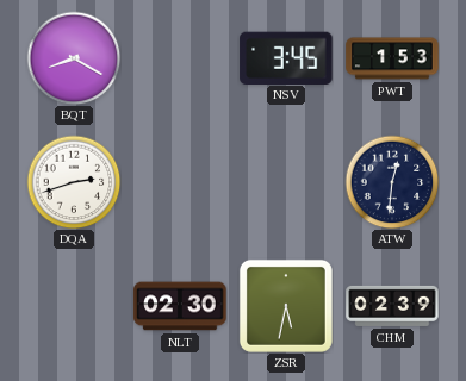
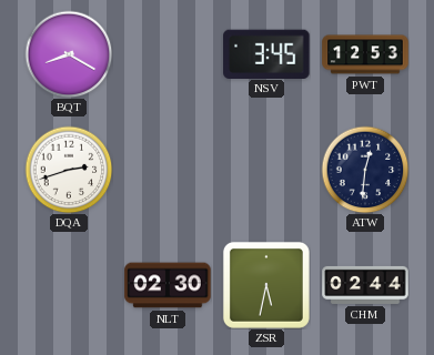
PWT: 1:53 -> 12:53
CHM: 02:39 -> 02:44
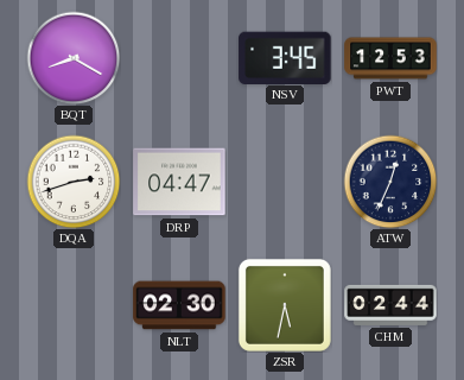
DRP: none -> 04:47
ATW: 12:31 -> 12:34
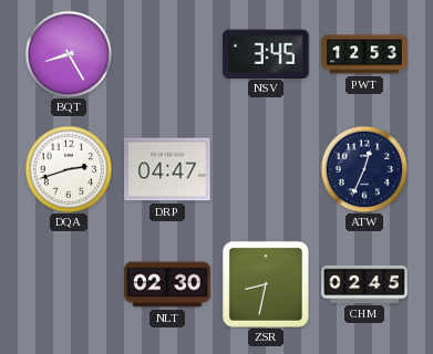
BQT: 8:20 -> 8:25
ZSR: 5:32 -> 8:32
CHM: 02:44 -> 02:45
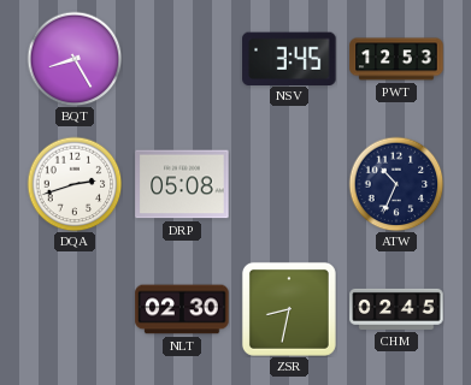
DRP: 04:47 -> 05:08
ATW: 12:34 -> 10:34
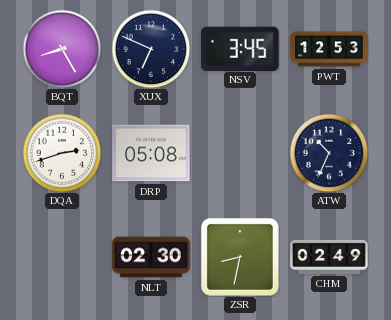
XUX: none -> 6:49
CHM: 02:45 -> 02:49
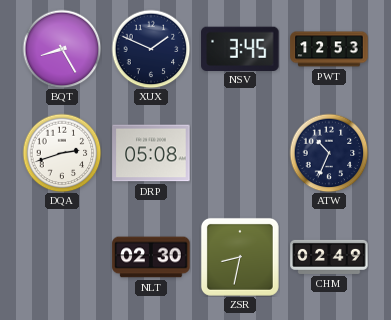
XUX: 6:49 -> 1:49
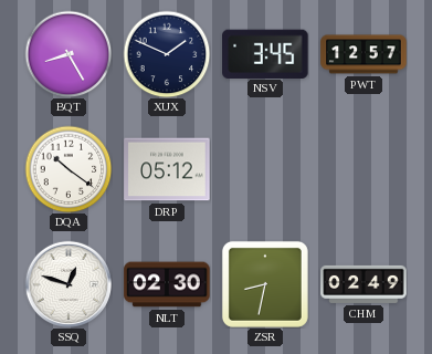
PWT: 12:53 -> 12:57
DQA: 2:42 -> 10:21
DRP: 05:08 -> 05:12
ATW: 10:34 -> none
SSQ: none -> 12:48
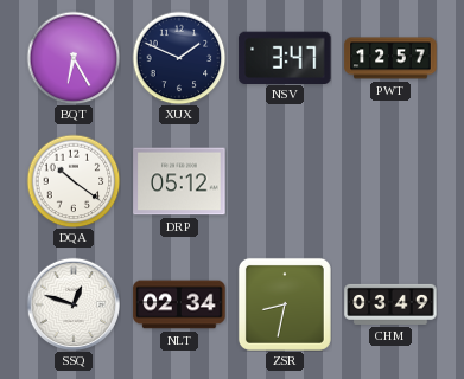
BQT: 8:25 -> 6:25
NSV: 3:45 -> 3:47
NLT: 02:30 -> 02:34
CHM: 02:49 -> 03:49
